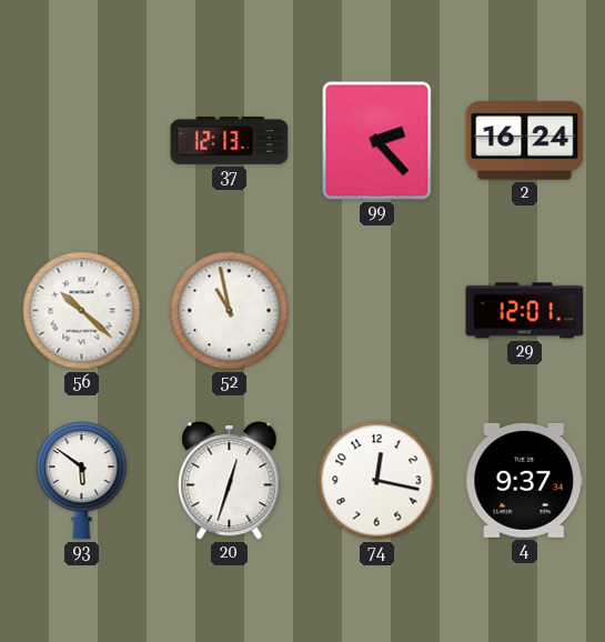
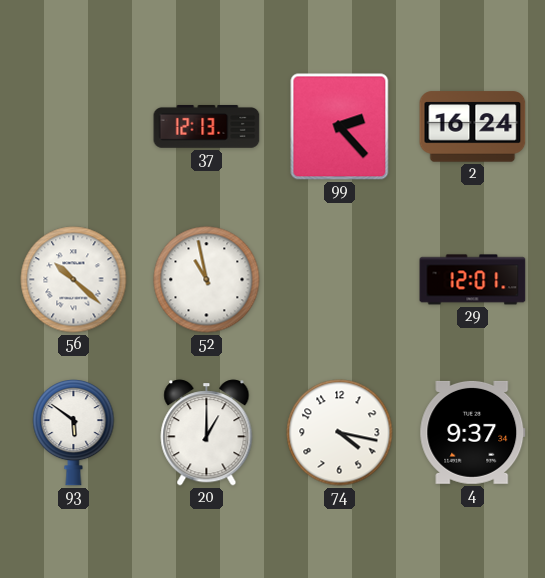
20: 12:33 -> 1:00
74: 12:17 -> 4:17
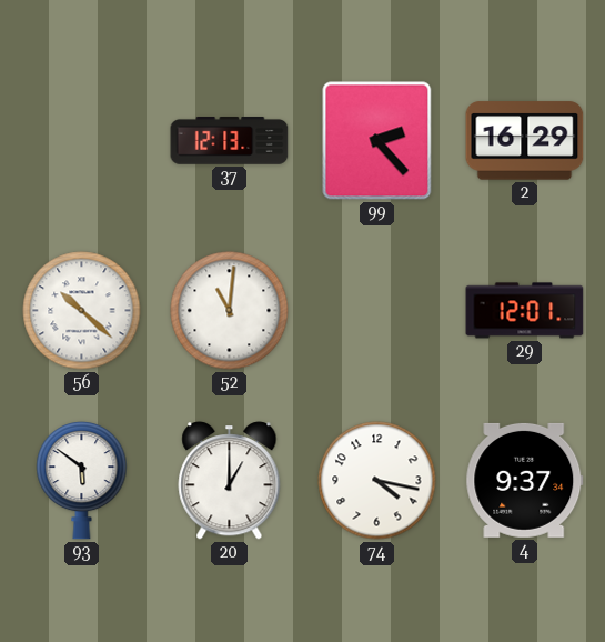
2: 16:24 -> 16:29
52: 10:58 -> 11:01
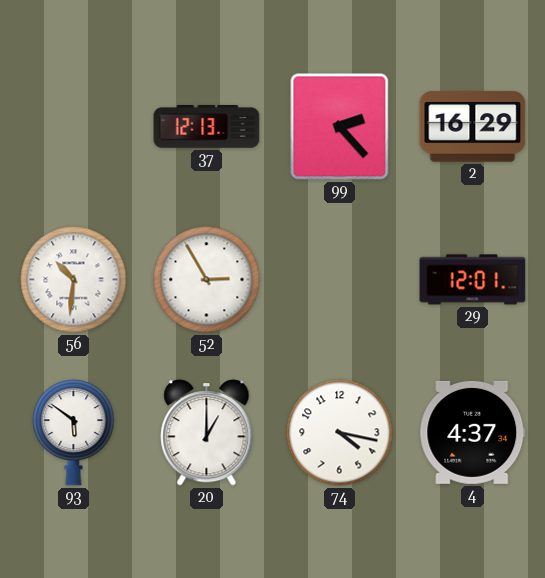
56: 10:22 -> 10:31
52: 11:01 -> 2:55
4: 9:37 -> 4:37
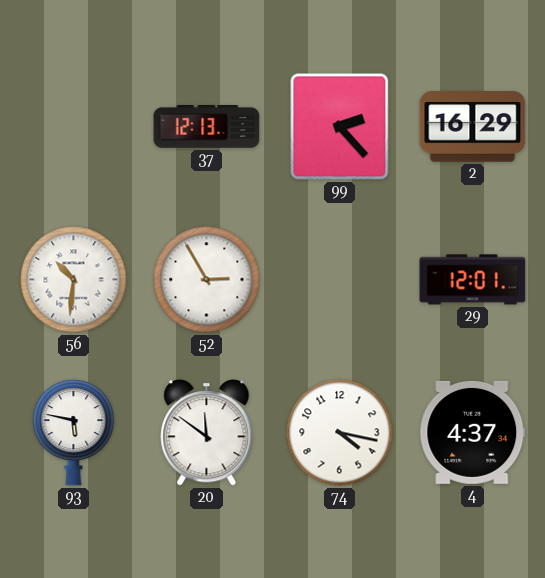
93: 5:51 -> 5:47
20: 1:00 -> 11:51
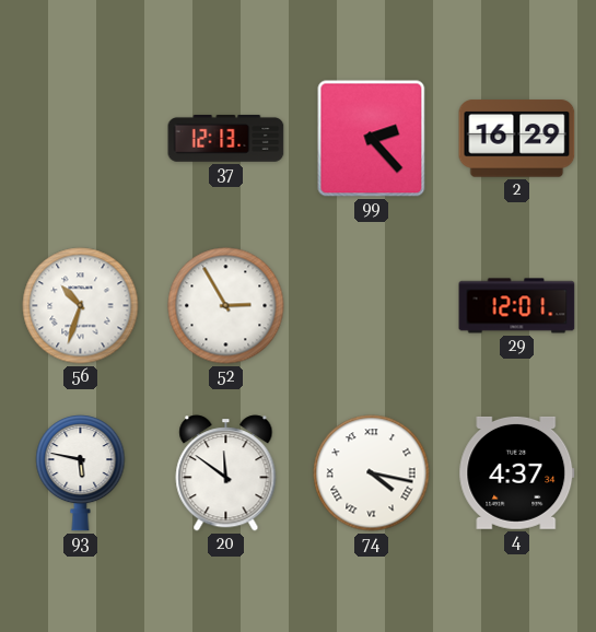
56: 10:31 -> 10:33
74 numerals: Arabic -> Roman
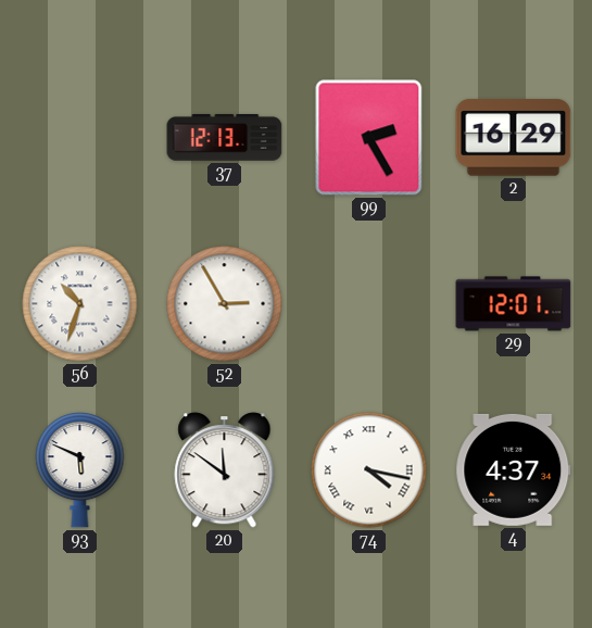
99: 2:23 -> 2:25
93: 5:47 -> 5:49
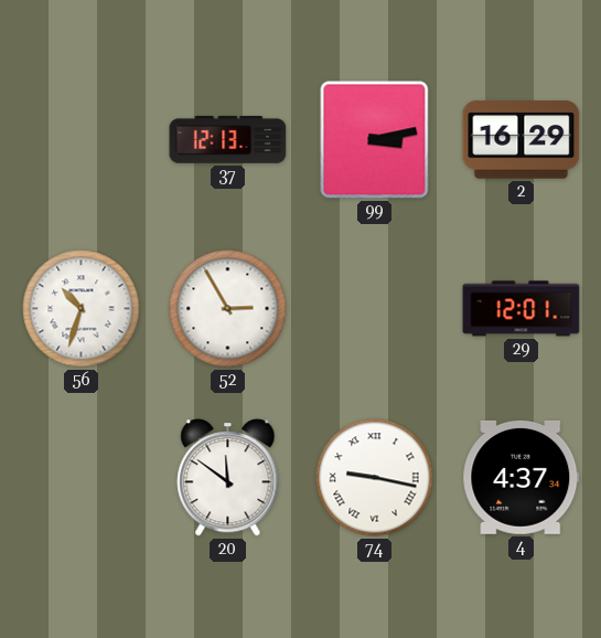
99: 2:25 -> 3:13
93: 5:49 -> none
74: 4:17 -> 9:17
